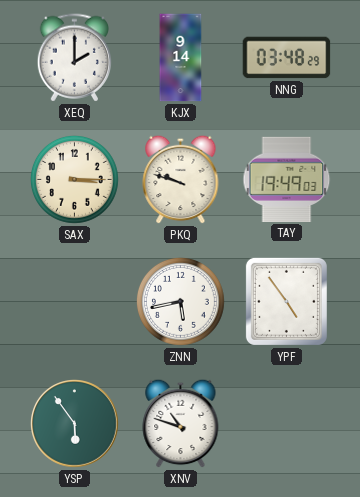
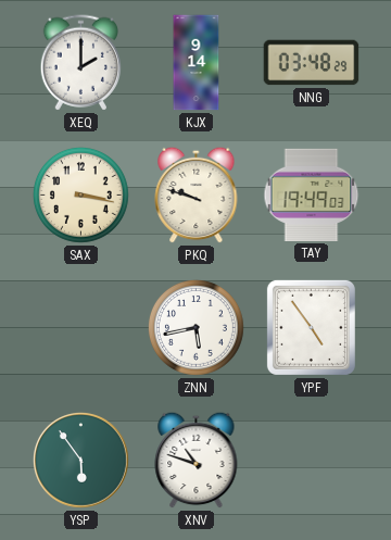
SAX: 3:15 -> 3:17
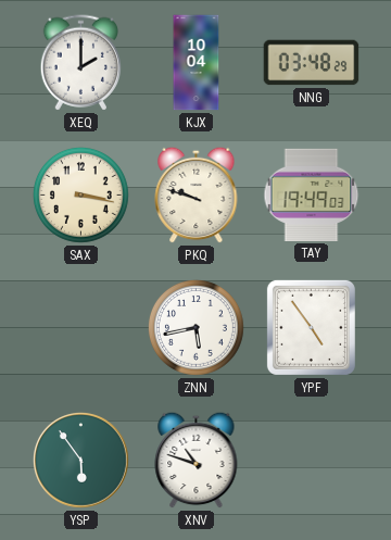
KJX: 9:14 -> 10:04
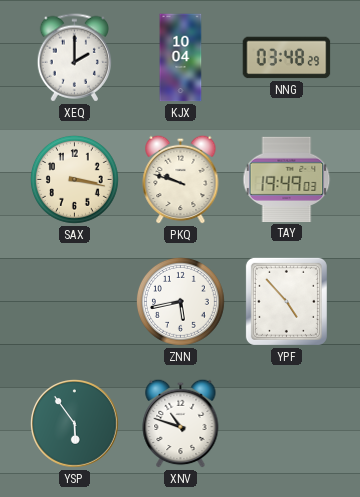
YPF: 4:54 -> 4:53
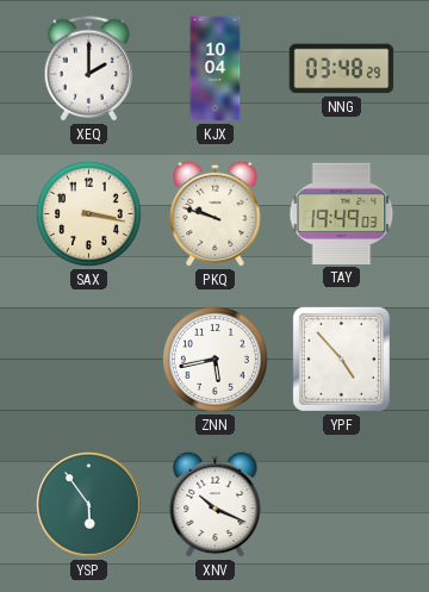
XNV: 10:48 -> 10:19
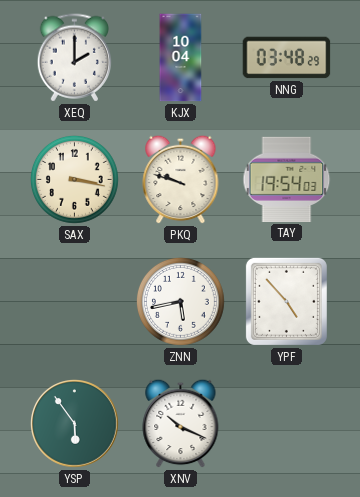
TAY: 19:49 -> 19:54
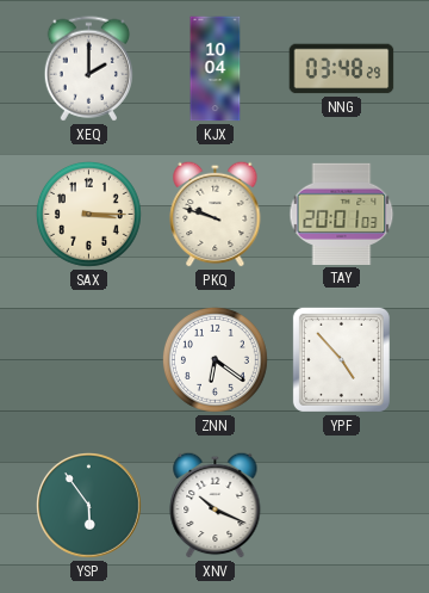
SAX: 3:17 -> 3:15
TAY: 19:54 -> 20:01
ZNN: 5:43 -> 6:21
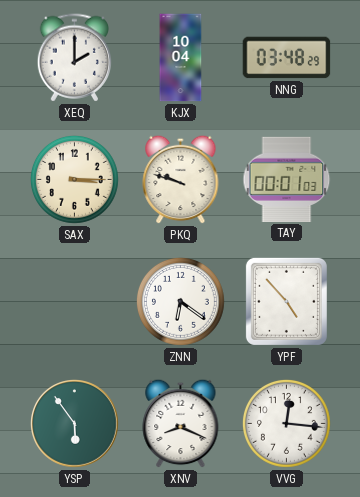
TAY: 20:01 -> 00:01
XNV: 10:19 -> 8:19
VVG: none -> 12:16
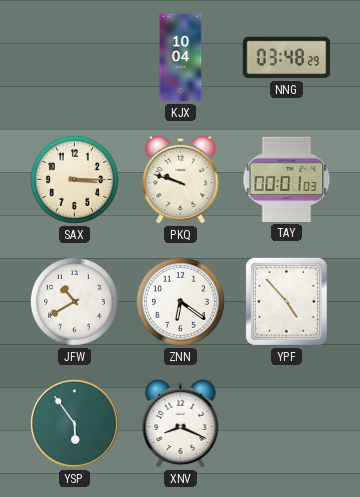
XEQ: 2:00 -> none
JFW: none -> 10:40
VVG: 12:16 -> none
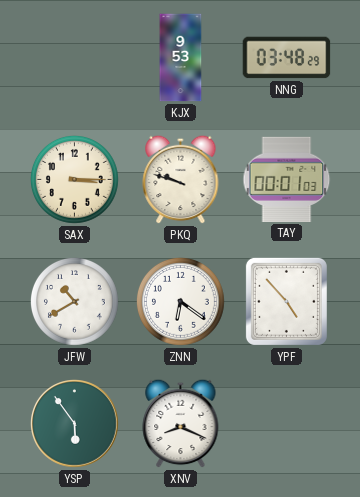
KJX: 10:04 -> 9:53
